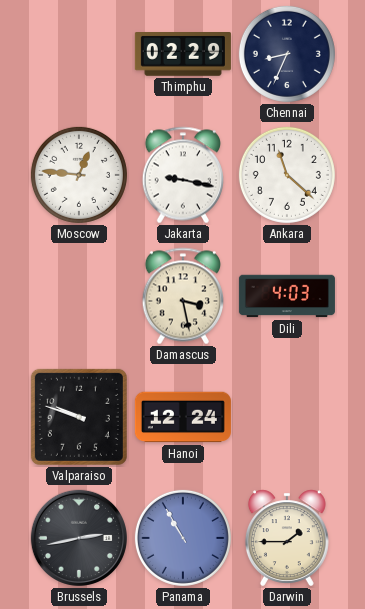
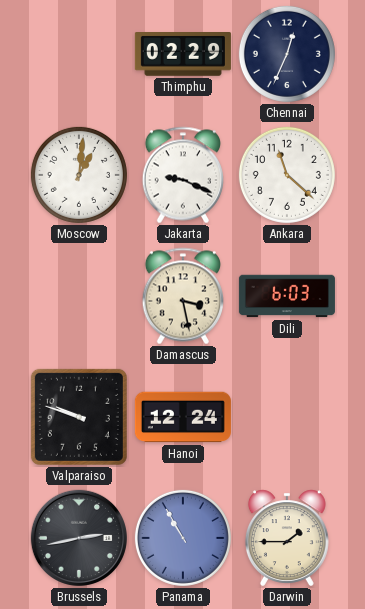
Chennai: 8:34 -> 12:34
Moscow: 12:46 -> 1:01
Jakarta: 9:17 -> 9:19
Dili: 4:03 -> 6:03
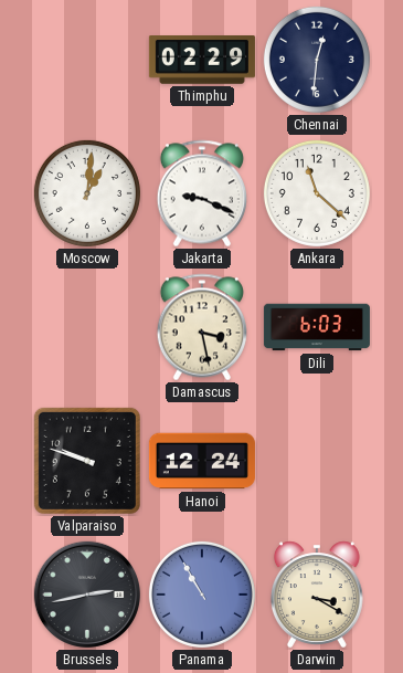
Chennai: 12:34 -> 12:31
Darwin: 1:45 -> 3:20
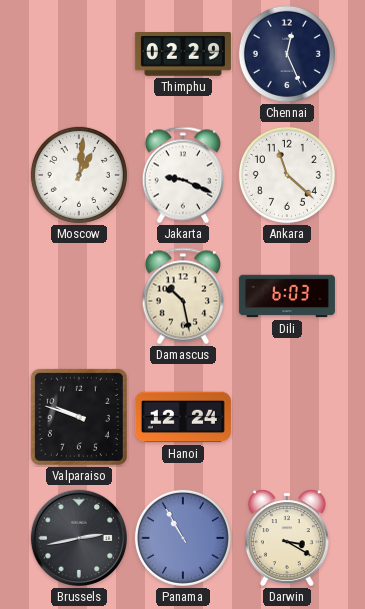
Chennai: 12:31 -> 12:26
Damascus: 3:28 -> 10:28
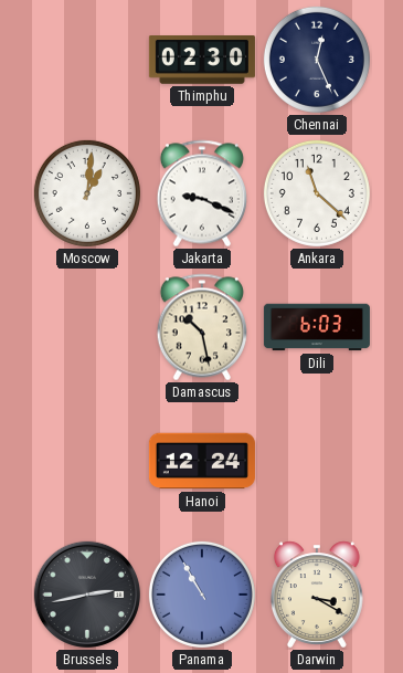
Thimphu: 02:29 -> 02:30
Valparaiso: 9:48 -> none
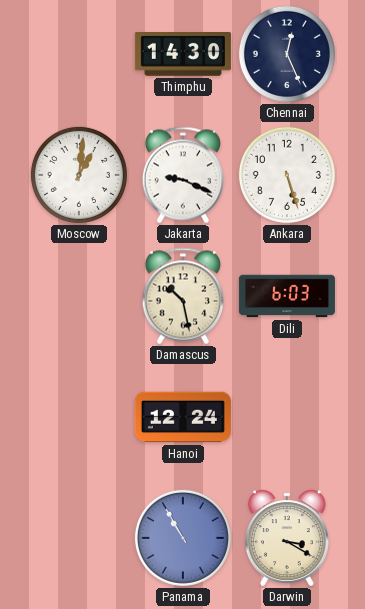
Thimphu: 02:30 -> 14:30
Ankara: 11:22 -> 5:27
Brussels: 2:43 -> none
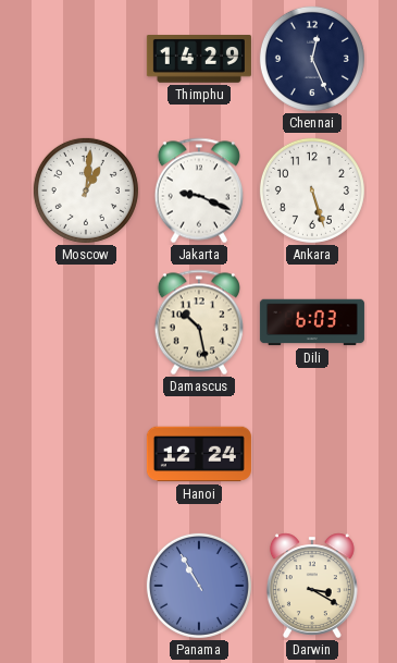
Thimphu: 14:30 -> 14:29
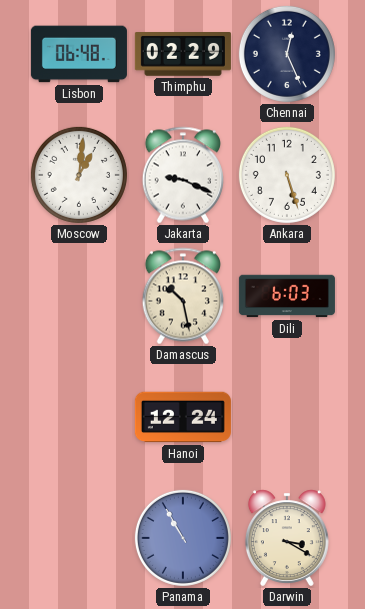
Lisbon: none -> 06:48
Thimphu: 14:29 -> 02:29
